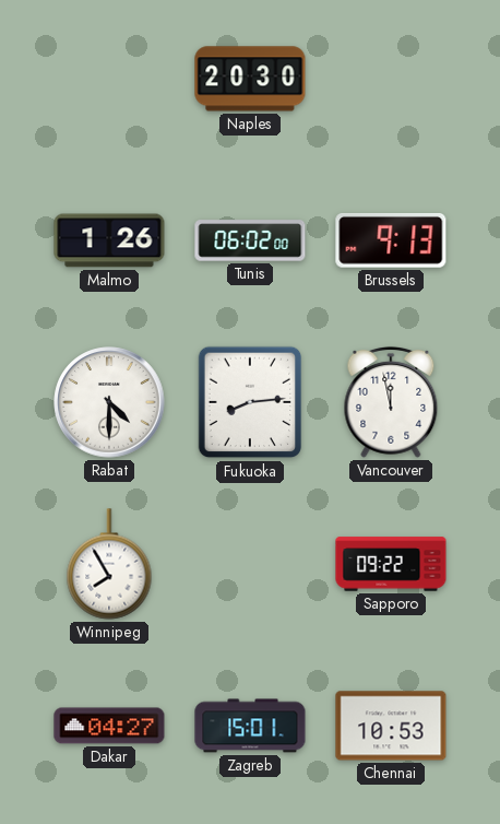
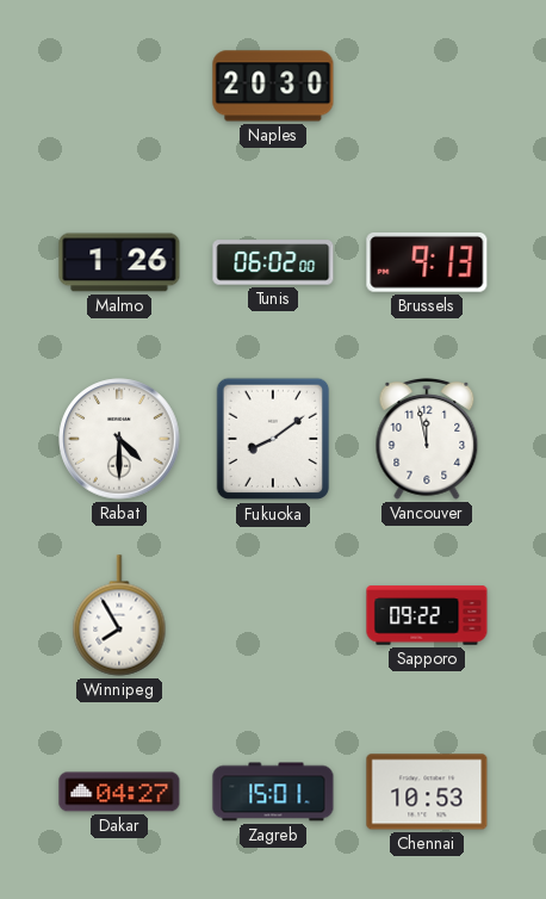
Fukuoka: 8:14 -> 8:09
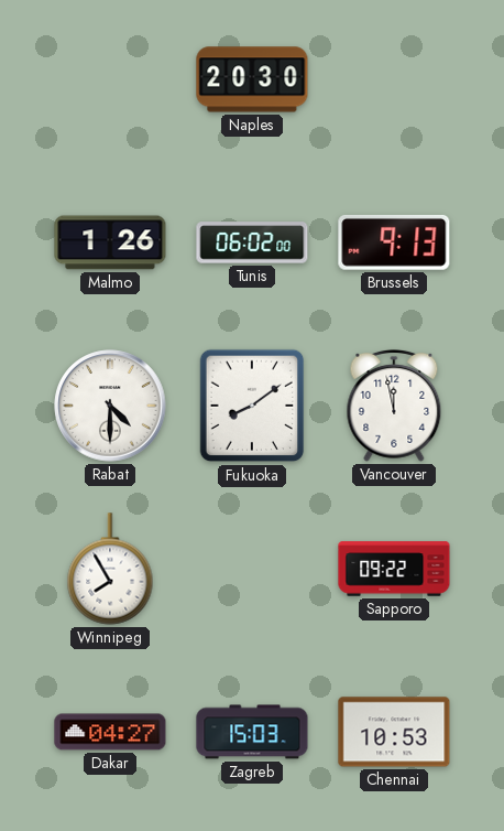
Zagreb: 15:01 -> 15:03
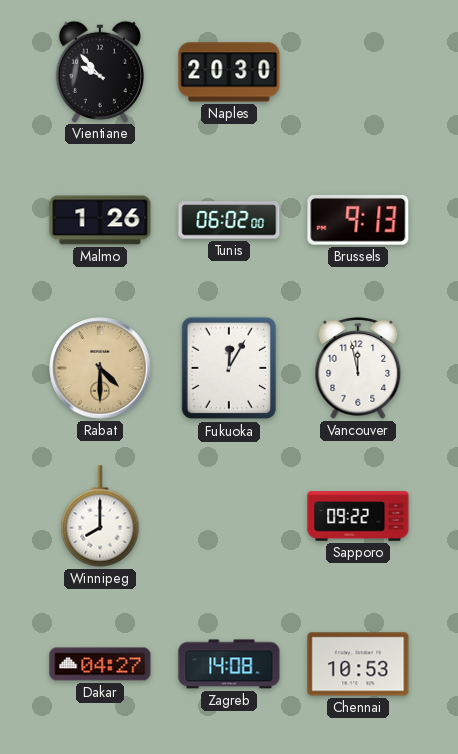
Vientiane: none -> 9:53
Rabat dial: white -> champagne
Fukuoka: 8:09 -> 12:05
Winnipeg: 7:55 -> 8:00
Zagreb: 15:03 -> 14:08
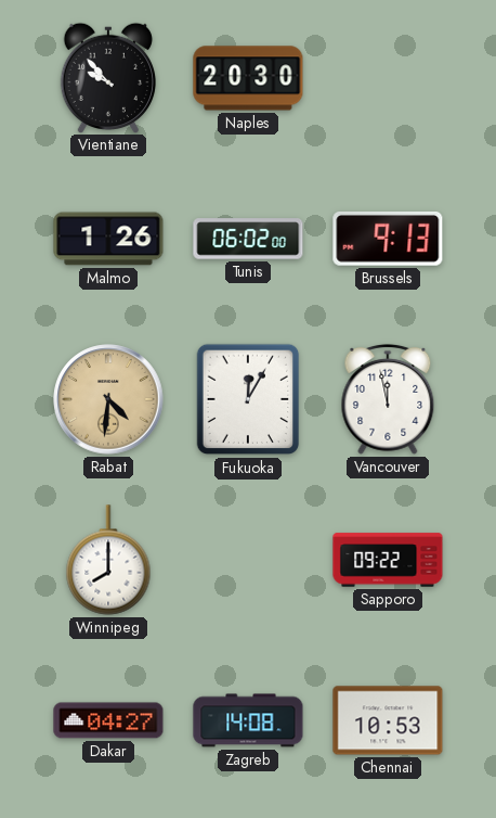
Rabat: 4:30 -> 4:31
